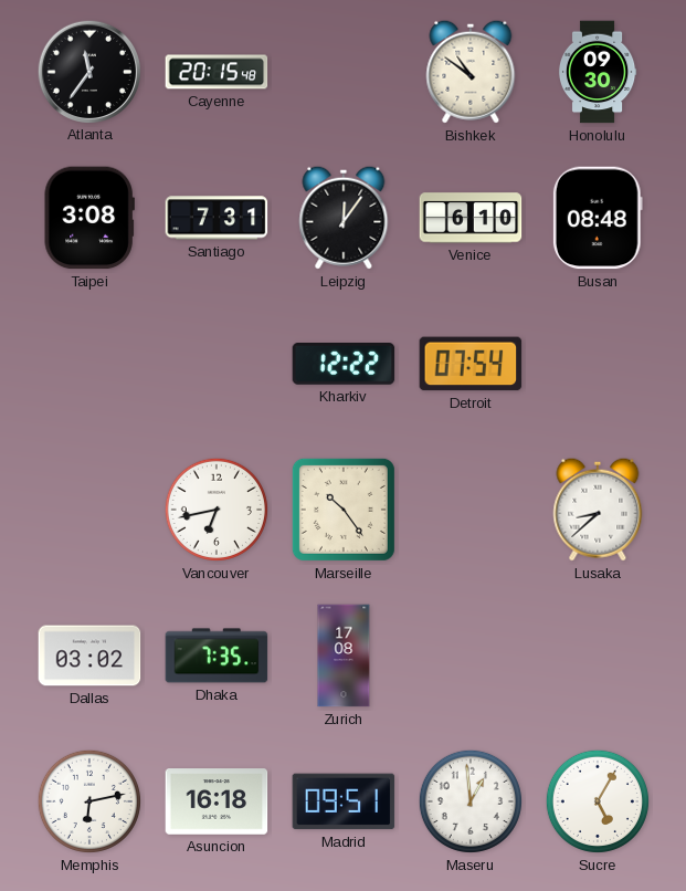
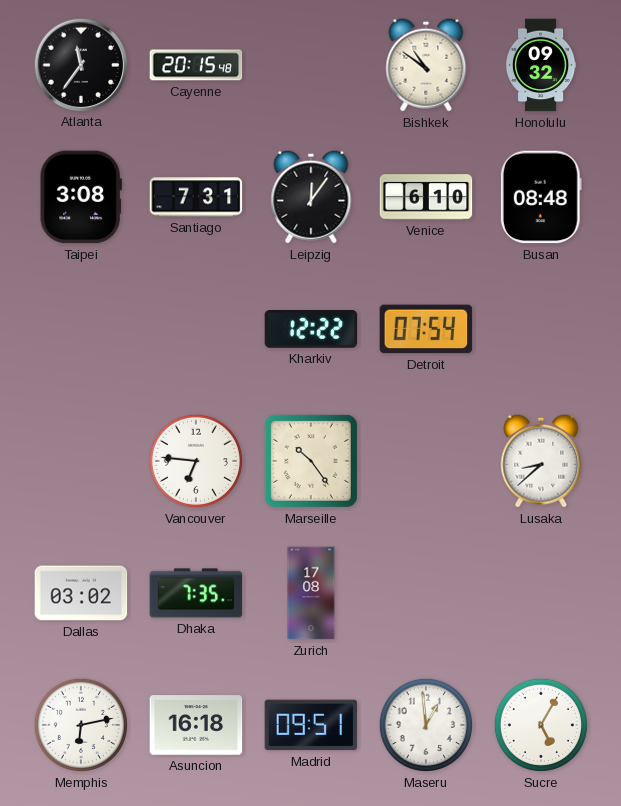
Honolulu: 09:30 -> 09:32
Vancouver: 6:43 -> 6:46
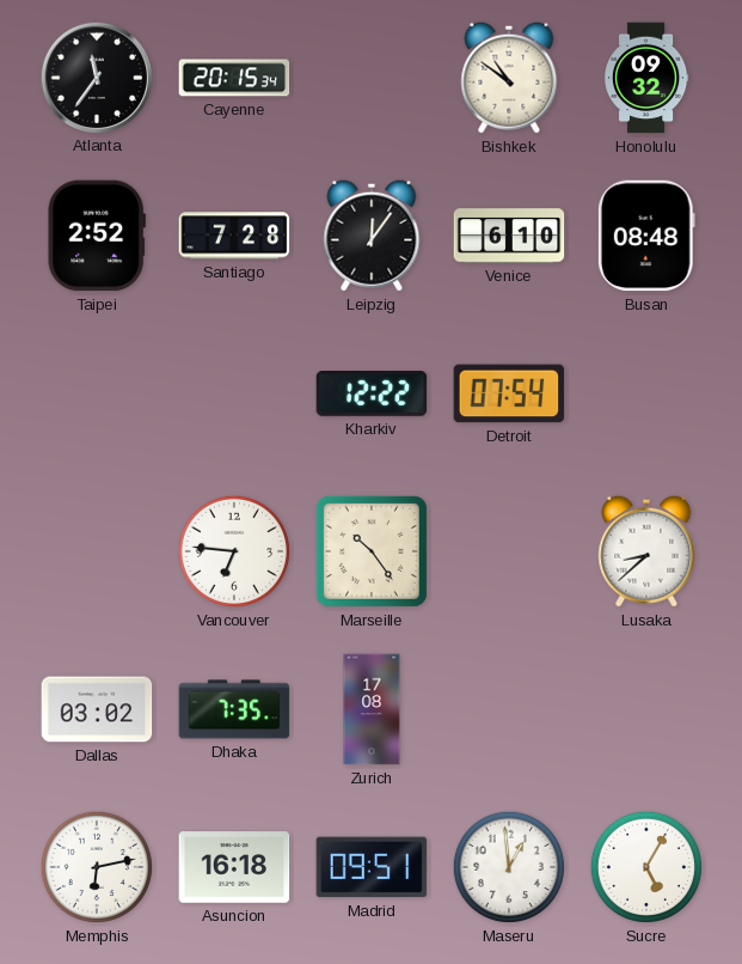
Cayenne: 20:15:48 -> 20:15:34
Taipei: 3:08 -> 2:52
Santiago: 7:31 -> 7:28
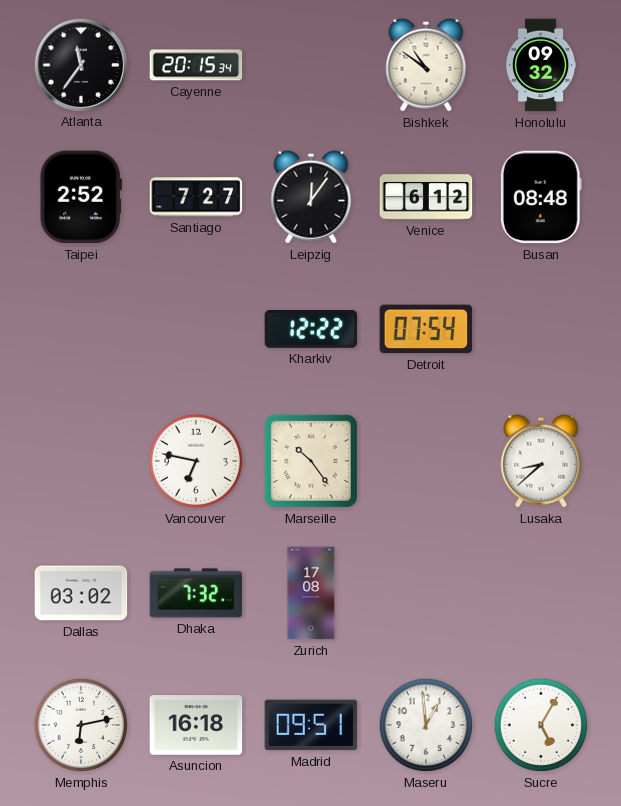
Santiago: 7:28 -> 7:27
Venice: 6:10 -> 6:12
Vancouver: 6:46 -> 6:47
Dhaka: 7:35 -> 7:32
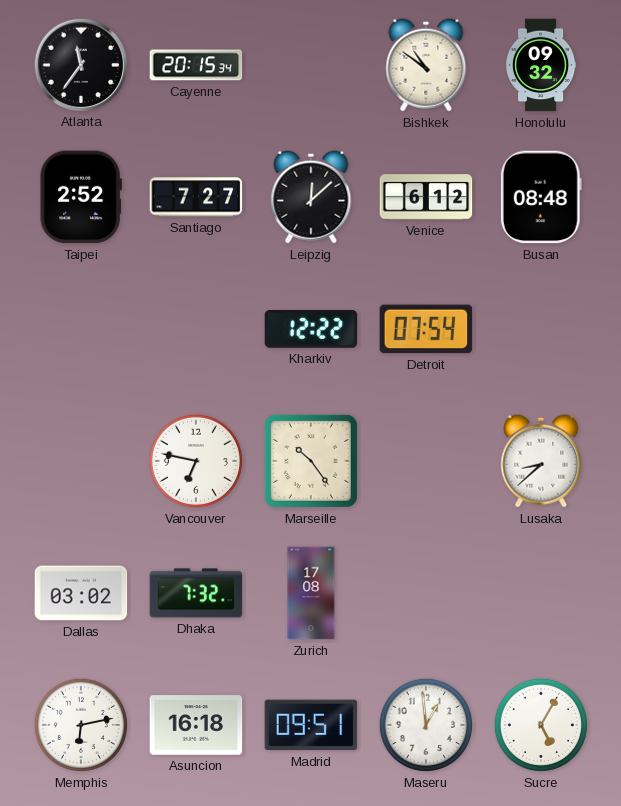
Leipzig: 12:06 -> 12:08
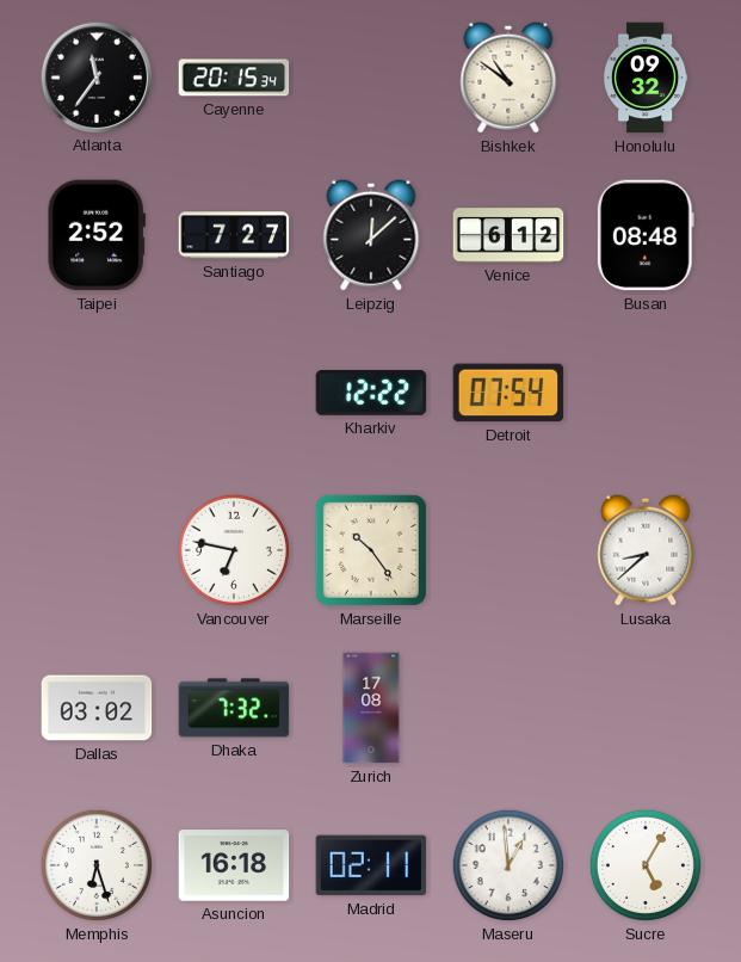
Memphis: 6:13 -> 6:27
Madrid: 09:51 -> 02:11
